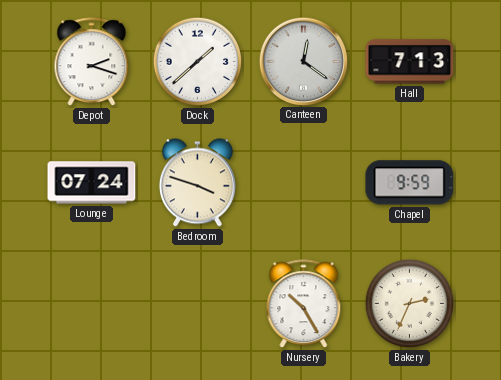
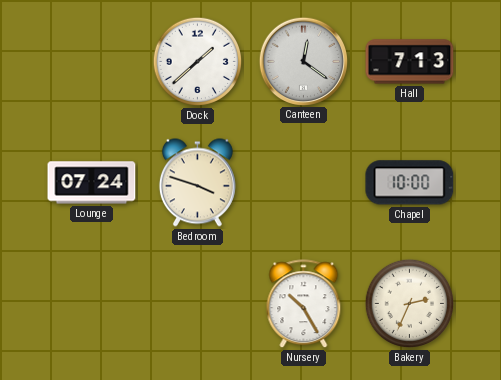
Depot: 2:18 -> none
Chapel: 9:59 -> 10:00
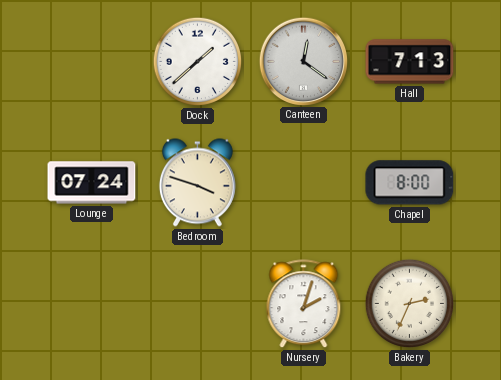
Chapel: 10:00 -> 8:00
Nursery: 10:25 -> 2:03
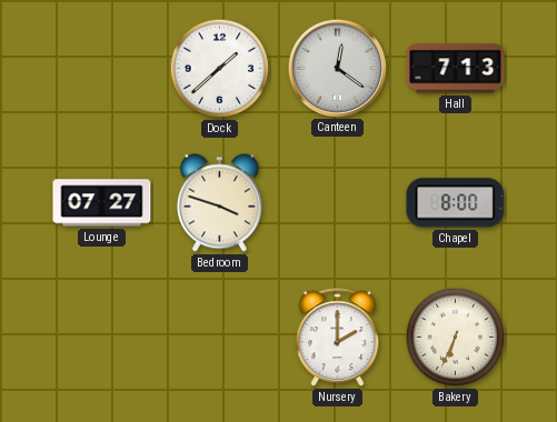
Lounge: 07:24 -> 07:27
Nursery: 2:03 -> 2:00
Bakery: 2:34 -> 6:34
